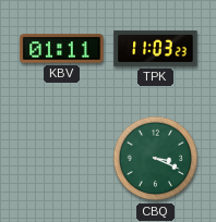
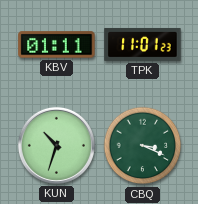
TPK: 11:03 -> 11:01
KUN: none -> 10:33
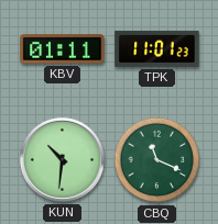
KUN: 10:33 -> 10:31
CBQ: 3:19 -> 11:19
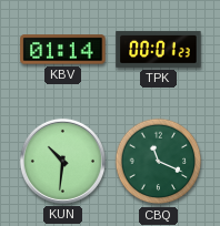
KBV: 01:11 -> 01:14
TPK: 11:01 -> 00:01
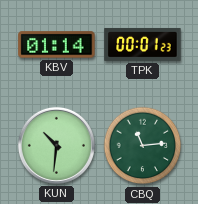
CBQ: 11:19 -> 11:14
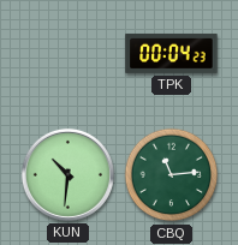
KBV: 01:14 -> none
TPK: 00:01 -> 00:04
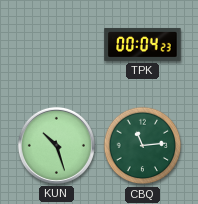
KUN: 10:31 -> 10:27
